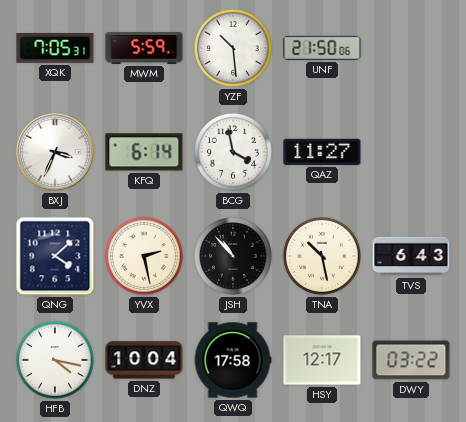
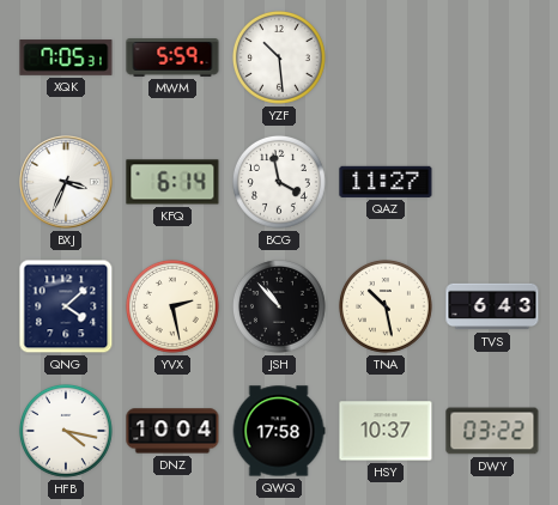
UNF: 21:50 -> none
HSY: 12:17 -> 10:37
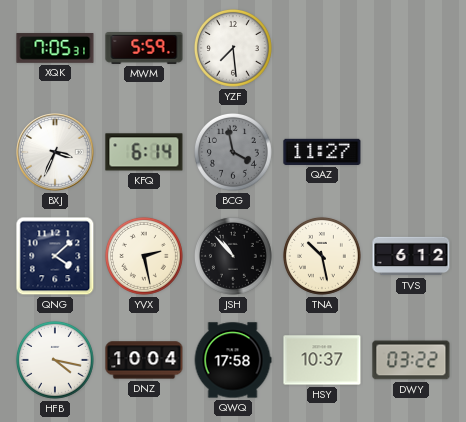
YZF: 10:29 -> 7:29
BCG dial: white -> grey
TVS: 6:43 -> 6:12
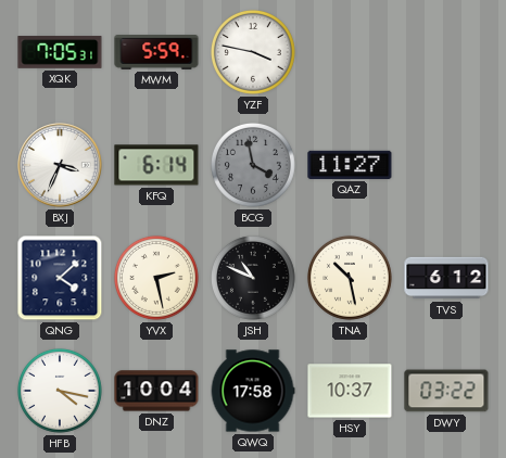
YZF: 7:29 -> 3:47
JSH: 10:53 -> 10:49
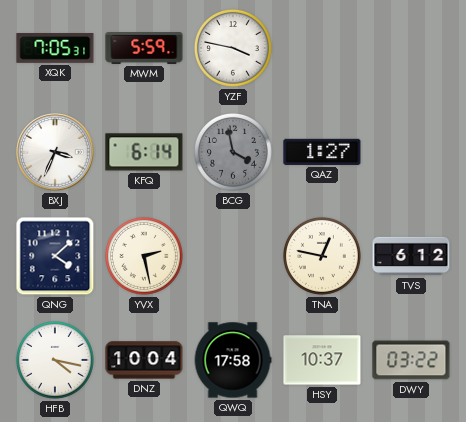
QAZ: 11:27 -> 1:27
JSH: 10:49 -> none
TNA: 10:28 -> 12:47
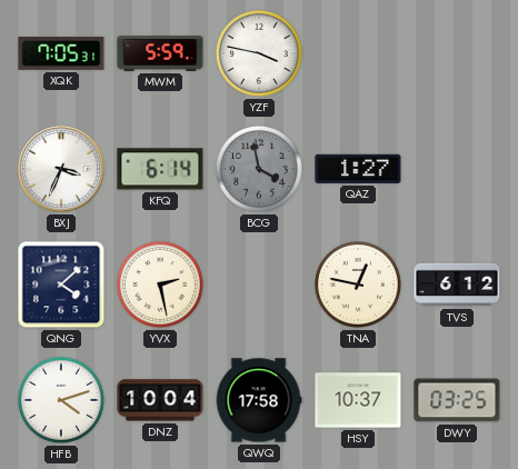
HFB: 4:17 -> 4:12
DWY: 03:22 -> 03:25
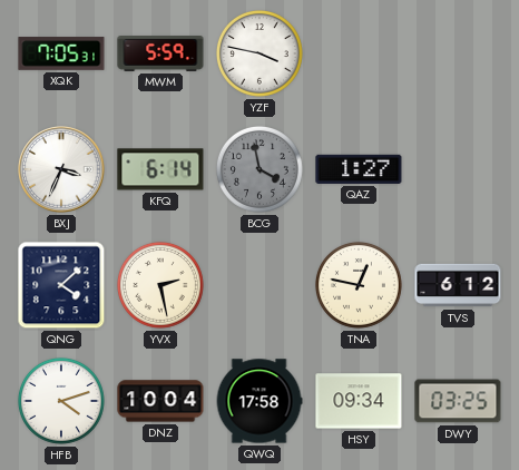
HSY: 10:37 -> 09:34
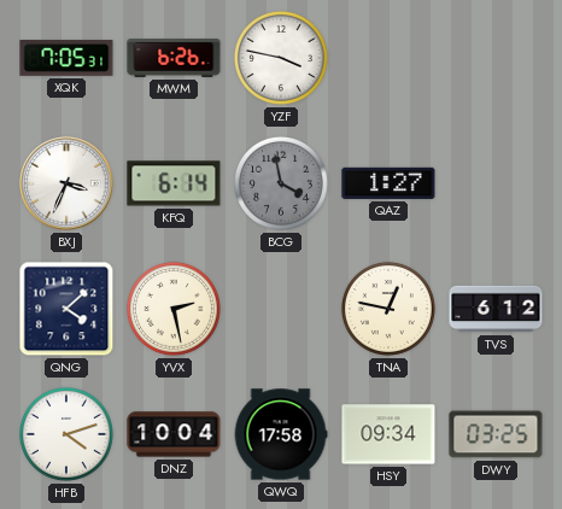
MWM: 5:59 -> 6:26
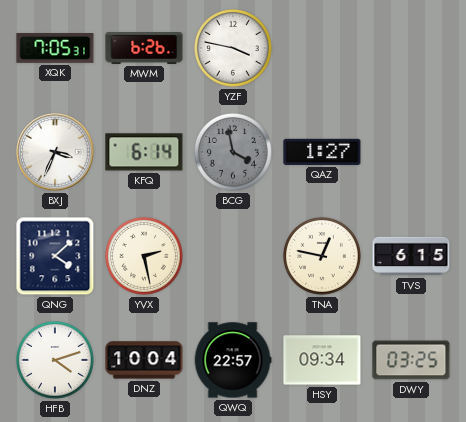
TVS: 6:12 -> 6:15
QWQ: 17:58 -> 22:57
